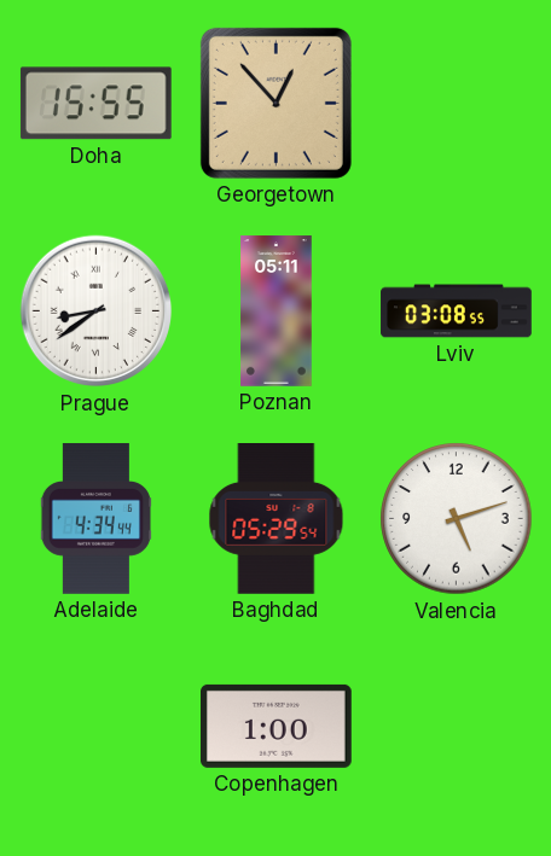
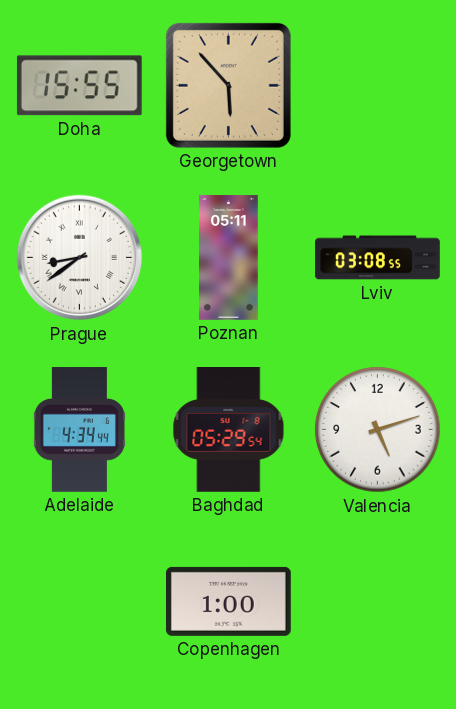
Georgetown: 12:53 -> 5:53
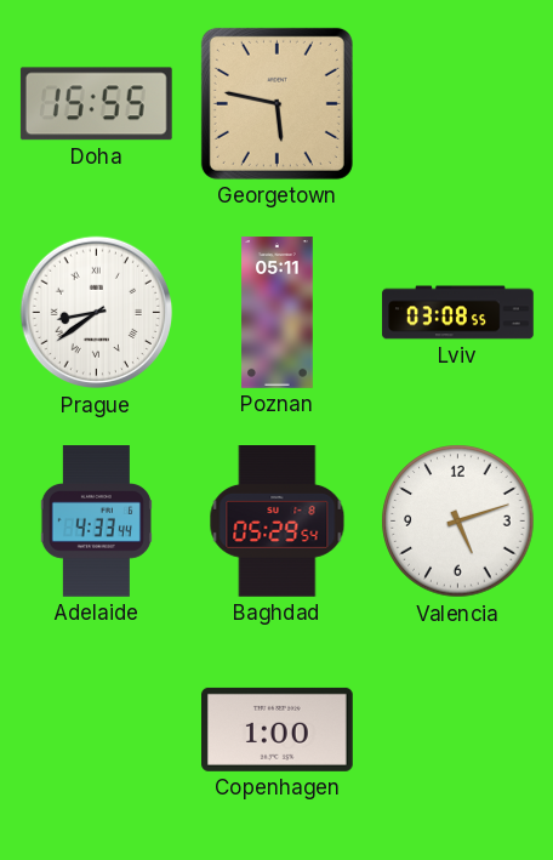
Georgetown: 5:53 -> 5:47
Adelaide: 4:34 -> 4:33
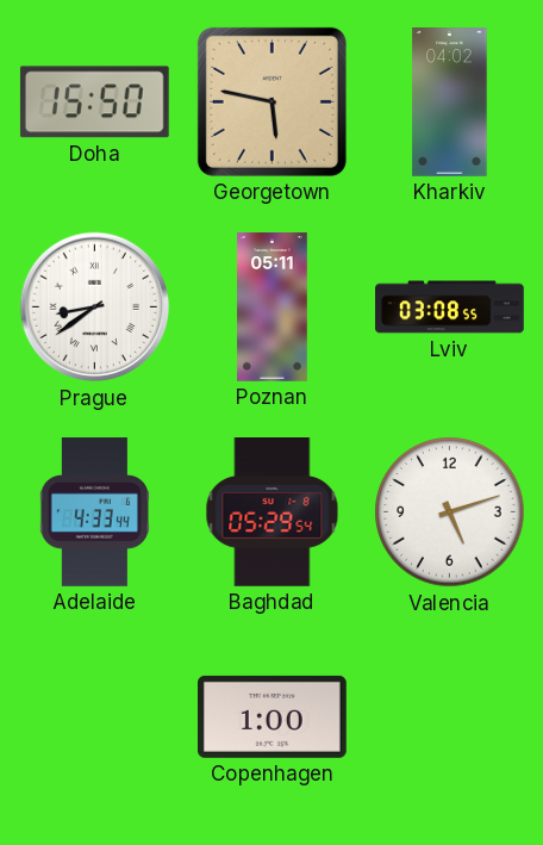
Doha: 15:55 -> 15:50
Kharkiv: none -> 04:02
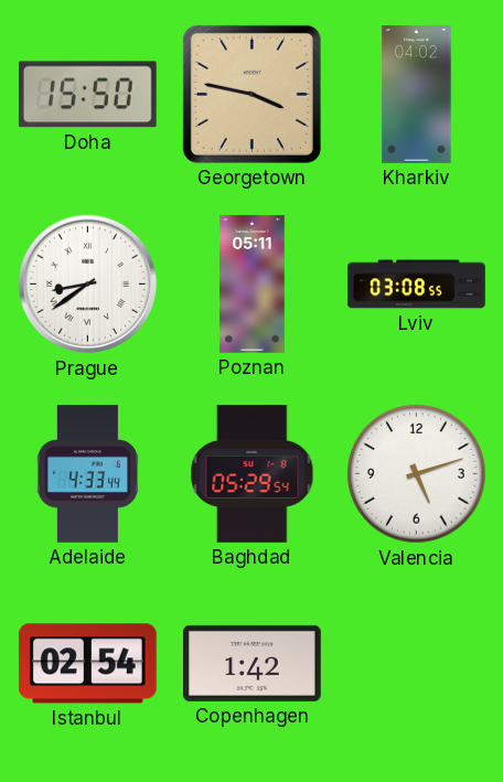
Georgetown: 5:47 -> 3:47
Istanbul: none -> 02:54
Copenhagen: 1:00 -> 1:42
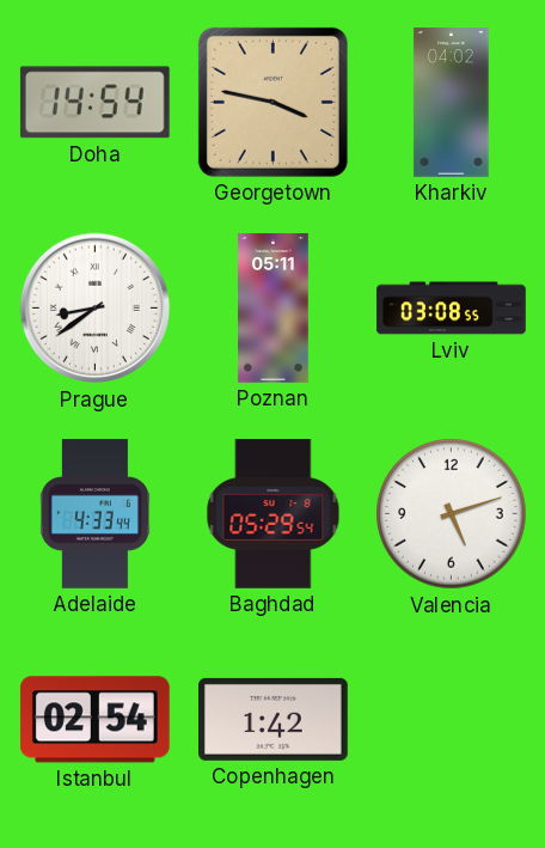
Doha: 15:50 -> 14:54
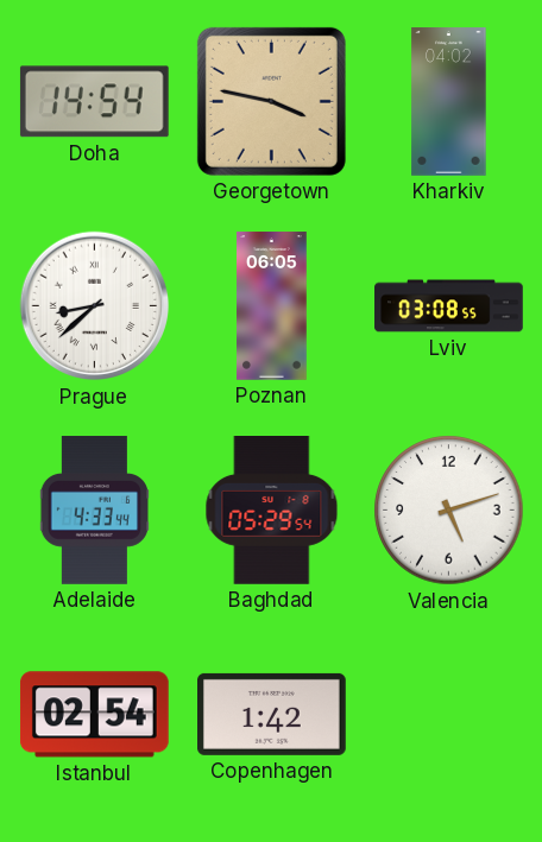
Prague: 8:39 -> 8:38
Poznan: 05:11 -> 06:05
